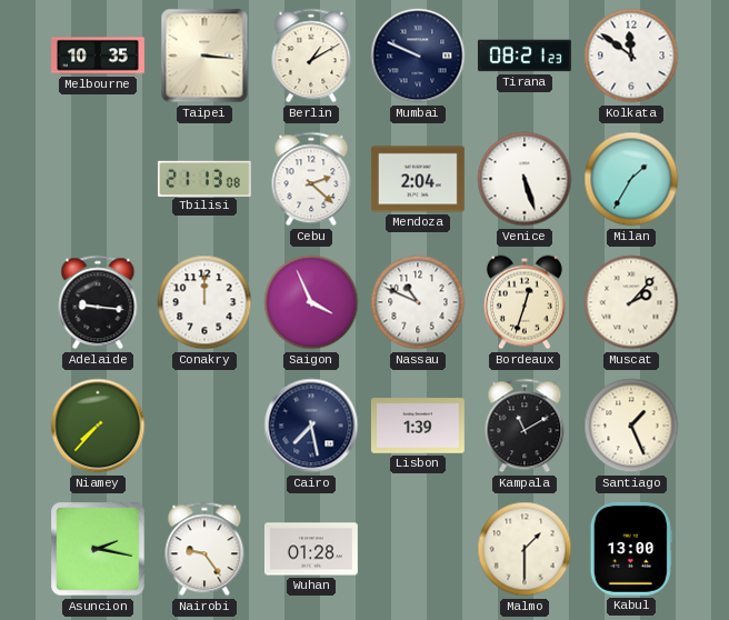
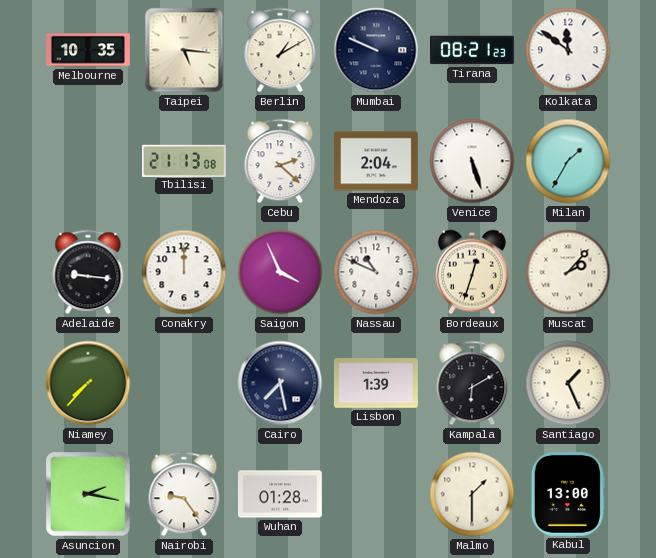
Taipei: 3:16 -> 5:16
Kampala: 11:10 -> 6:10
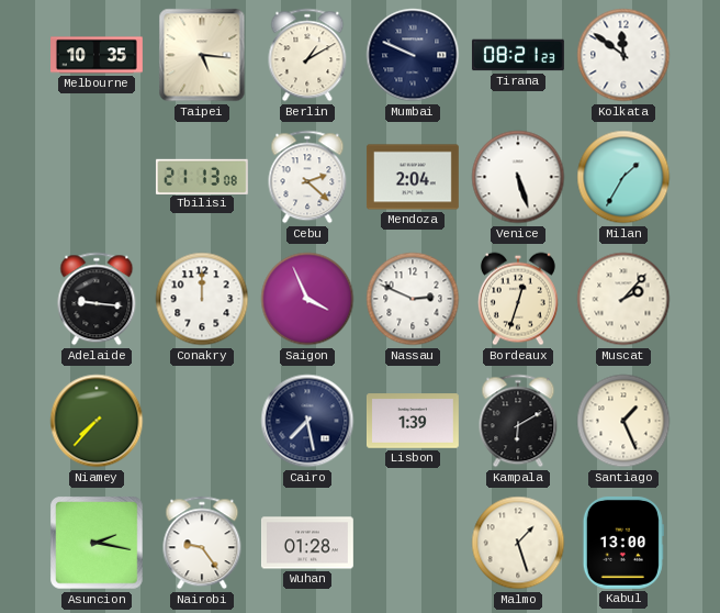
Nassau: 10:49 -> 2:49
Malmo: 1:30 -> 1:27
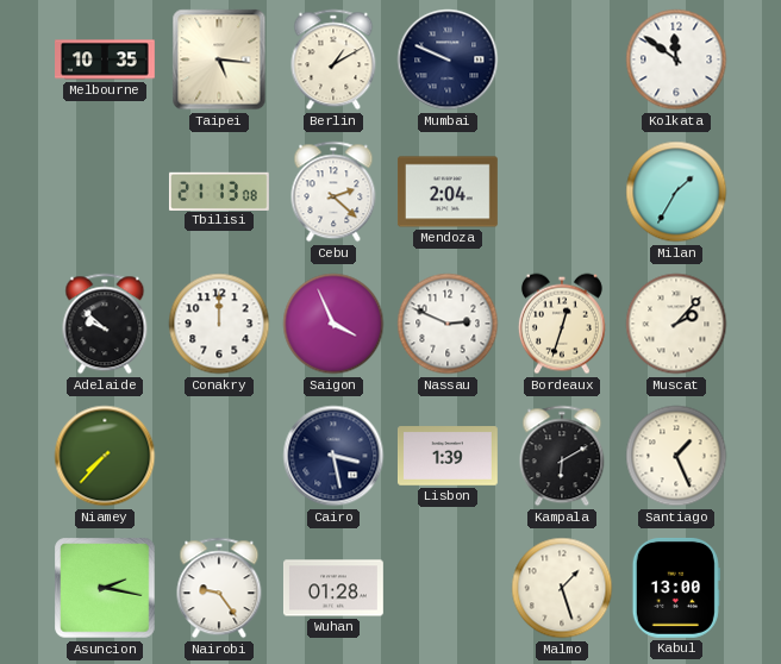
Tirana: 08:21 -> none
Venice: 5:27 -> none
Adelaide: 9:16 -> 9:52
Cairo: 7:28 -> 3:28
